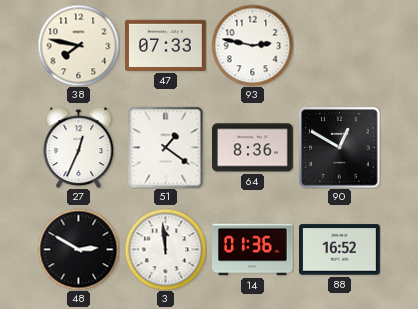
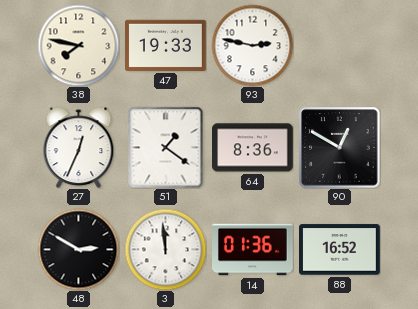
47: 07:33 -> 19:33
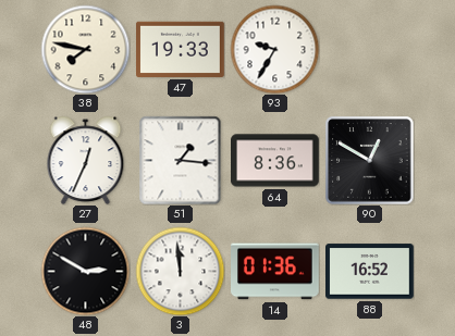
93: 2:47 -> 9:35
51: 1:21 -> 1:16
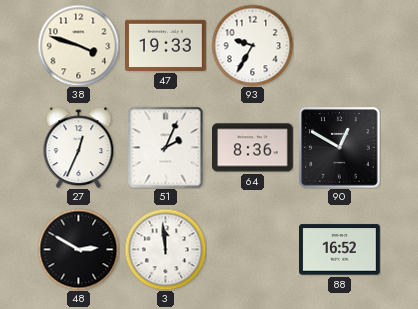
38: 7:47 -> 3:48
51: 1:16 -> 2:04
14: 01:36 -> none
